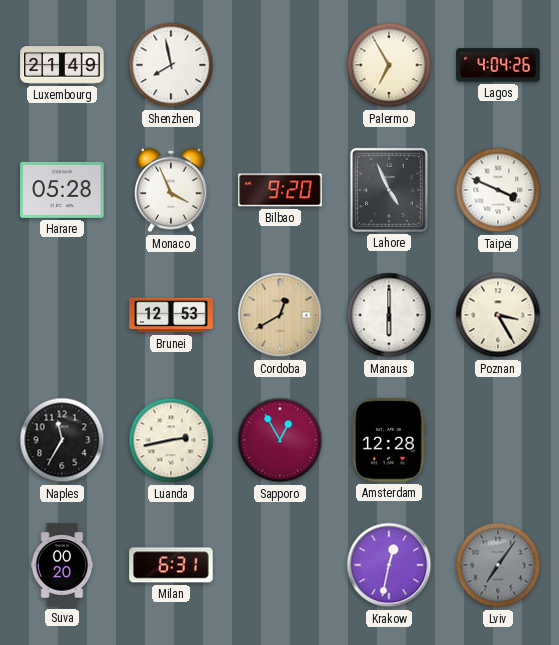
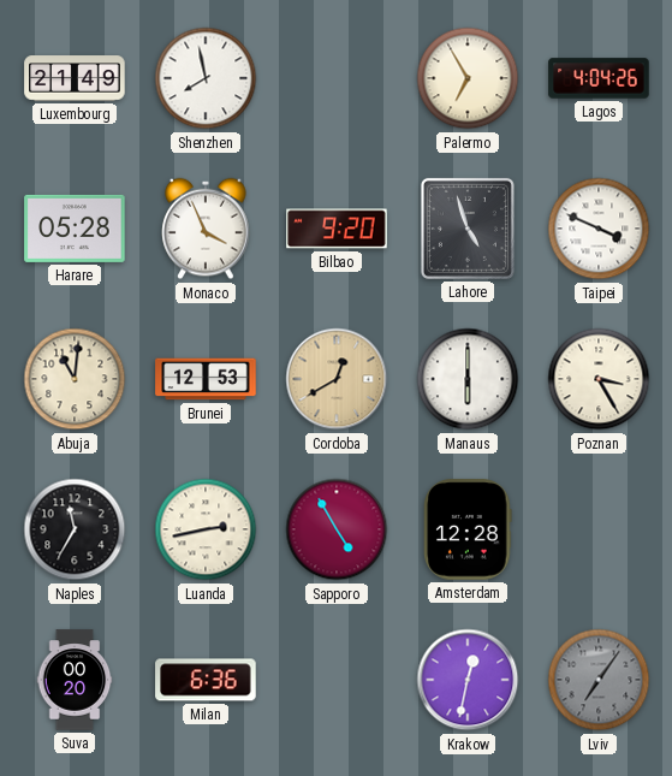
Lahore: 4:56 -> 4:57
Abuja: none -> 11:01
Sapporo: 12:55 -> 4:55
Milan: 6:31 -> 6:36
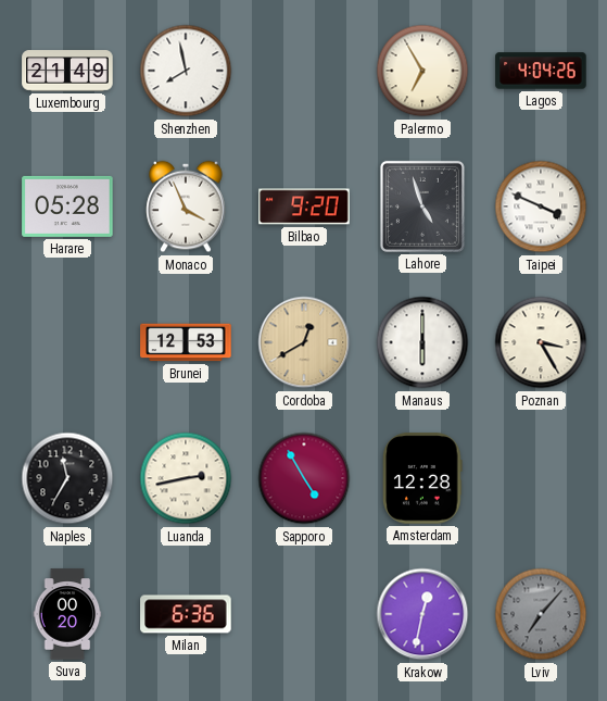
Abuja: 11:01 -> none
Lviv: 7:06 -> 7:07
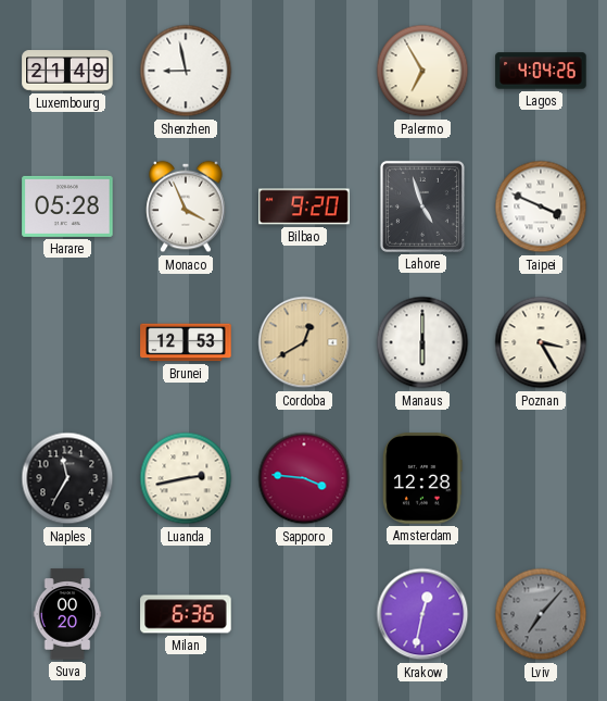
Shenzhen: 7:58 -> 8:58
Sapporo: 4:55 -> 3:46
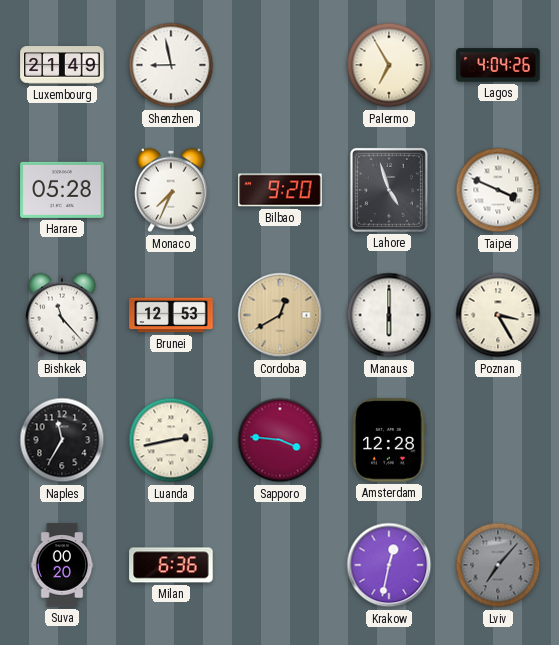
Monaco: 3:56 -> 7:34
Bishkek: none -> 11:23
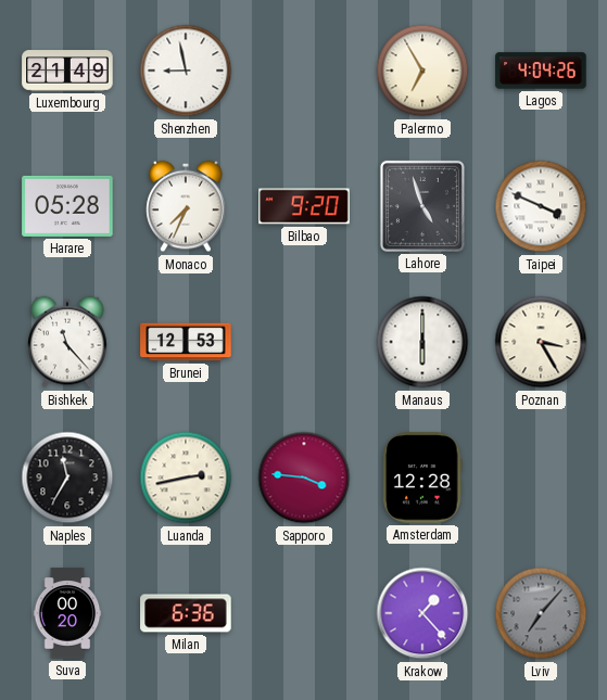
Cordoba: 12:40 -> none
Krakow: 12:32 -> 1:23
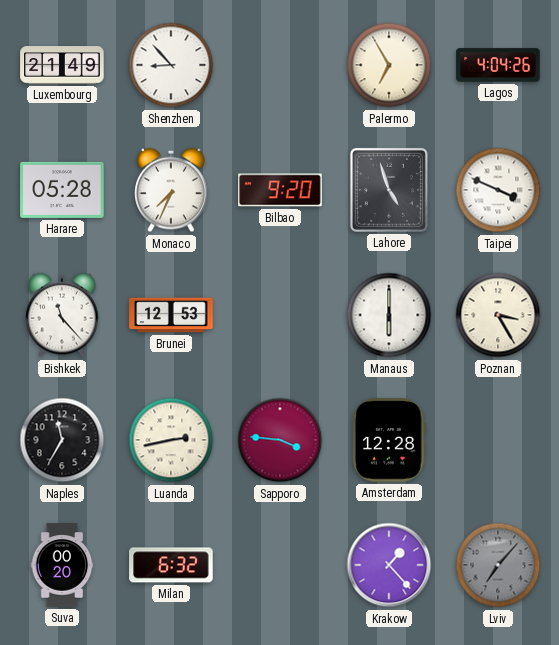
Shenzhen: 8:58 -> 8:53
Milan: 6:36 -> 6:32
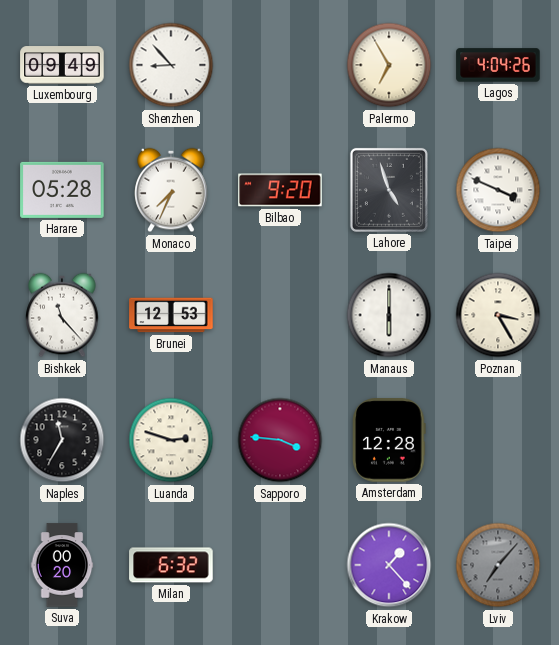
Luxembourg: 21:49 -> 09:49
Luanda: 2:43 -> 2:48
